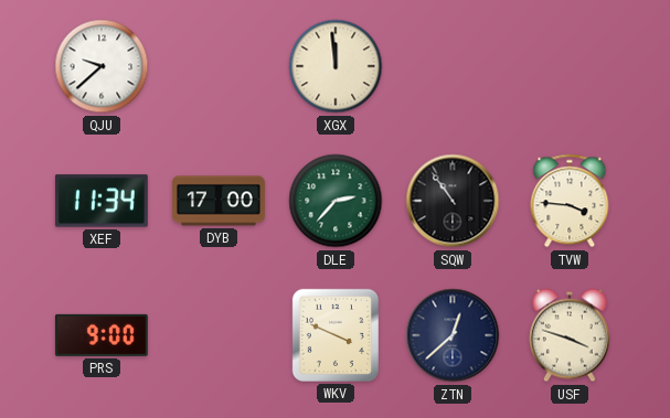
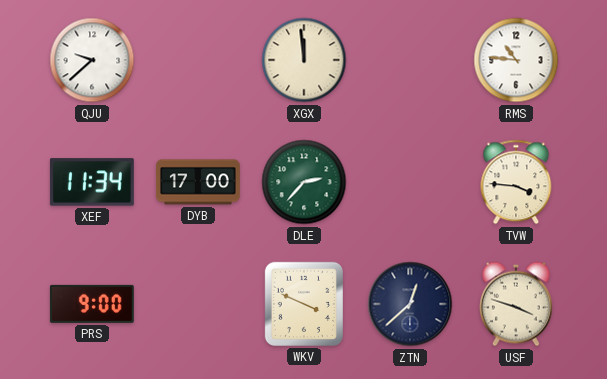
RMS: none -> 10:46
SQW: 10:54 -> none
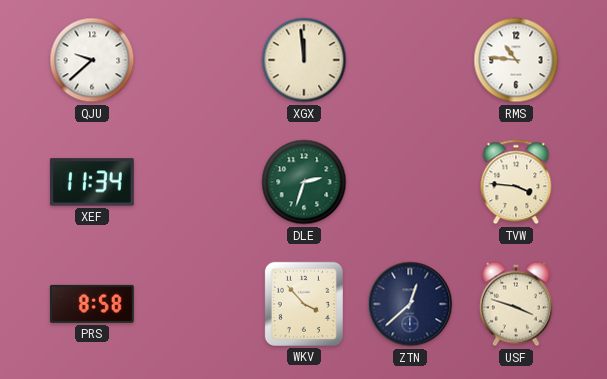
DYB: 17:00 -> none
DLE: 2:37 -> 2:33
PRS: 9:00 -> 8:58
WKV: 3:49 -> 3:53
